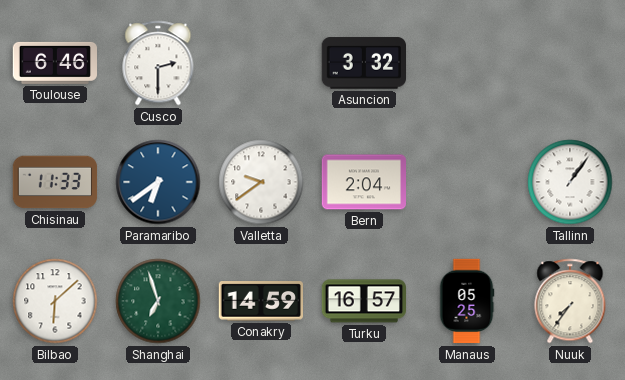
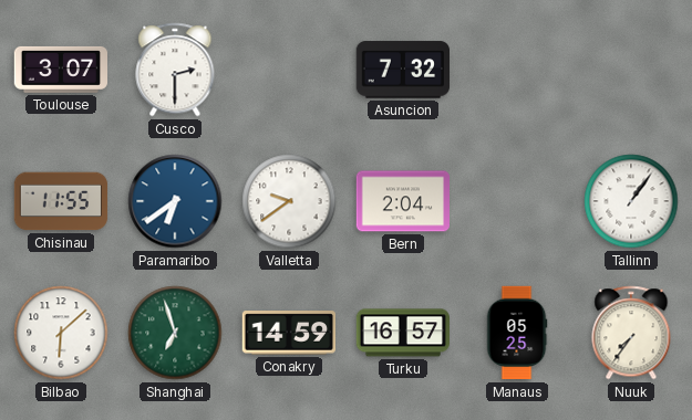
Toulouse: 6:46 -> 3:07
Asuncion: 3:32 -> 7:32
Chisinau: 11:33 -> 11:55
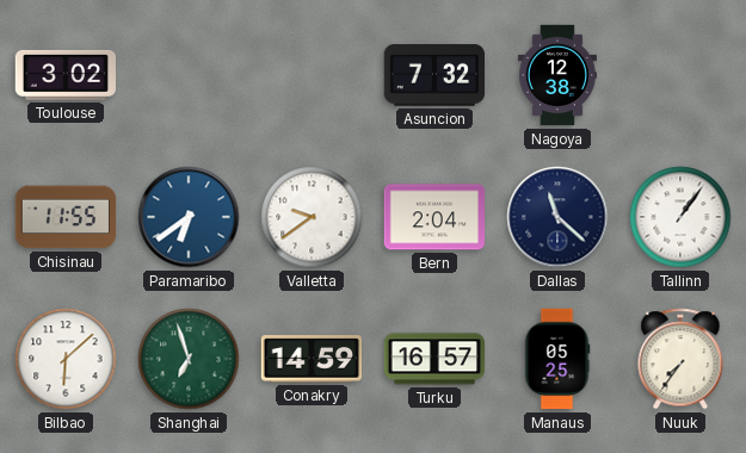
Toulouse: 3:07 -> 3:02
Cusco: 2:30 -> none
Nagoya: none -> 12:38
Dallas: none -> 11:22
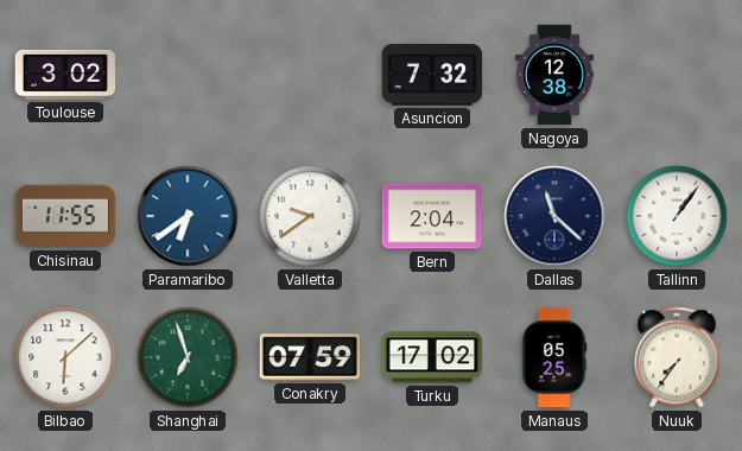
Conakry: 14:59 -> 07:59
Turku: 16:57 -> 17:02
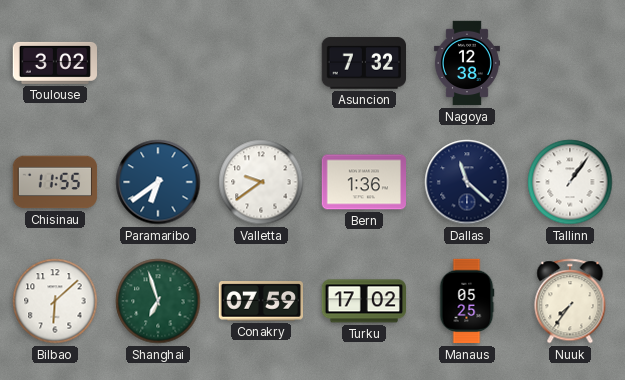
Bern: 2:04 -> 1:36
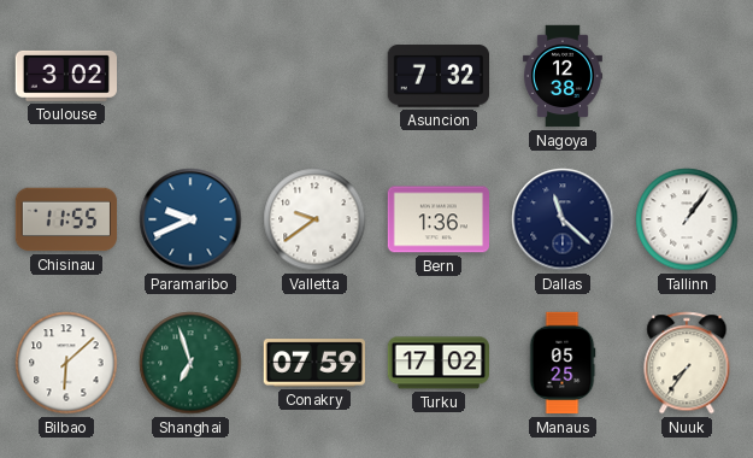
Paramaribo: 6:39 -> 9:41
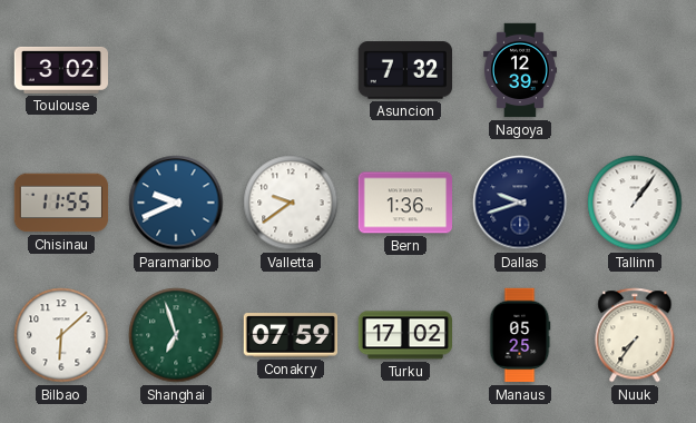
Nagoya: 12:38 -> 12:39
Dallas: 11:22 -> 9:42
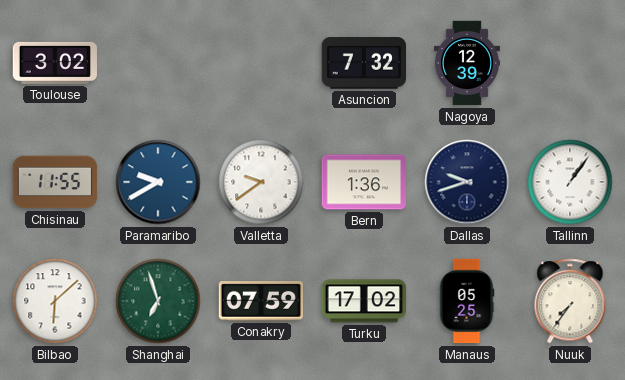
Paramaribo: 9:41 -> 9:40
